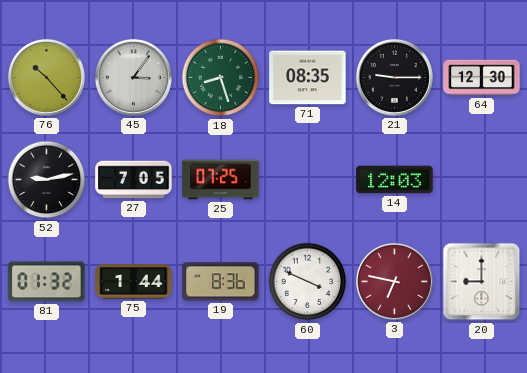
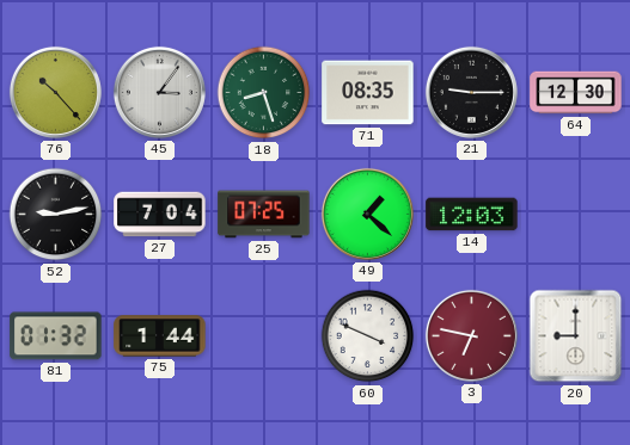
27: 7:05 -> 7:04
49: none -> 1:22
19: 8:36 -> none
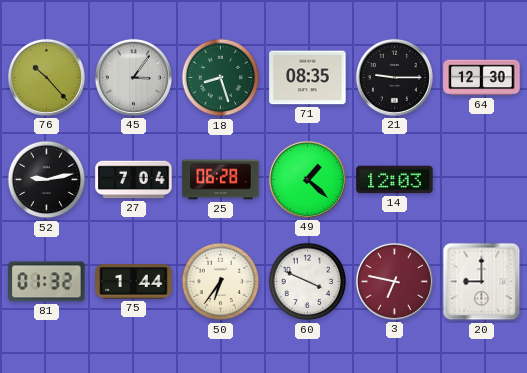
25: 07:25 -> 06:28
50: none -> 6:36
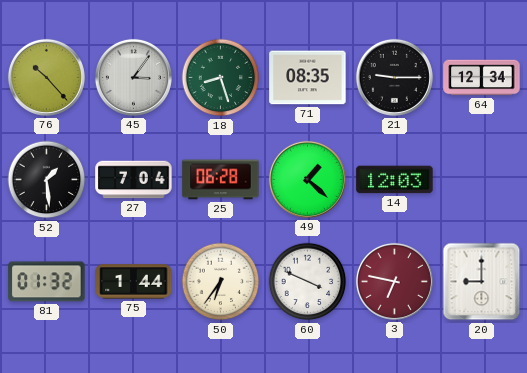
64: 12:30 -> 12:34
52: 9:13 -> 1:29
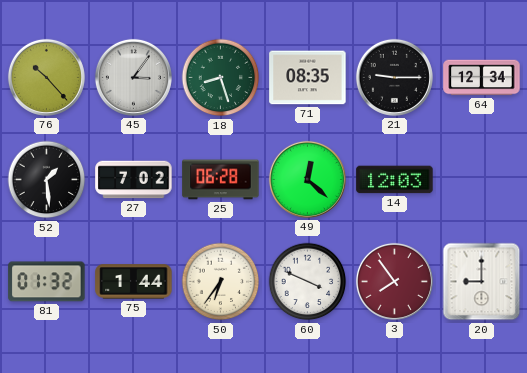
27: 7:04 -> 7:02
49: 1:22 -> 12:22
3: 6:47 -> 7:54
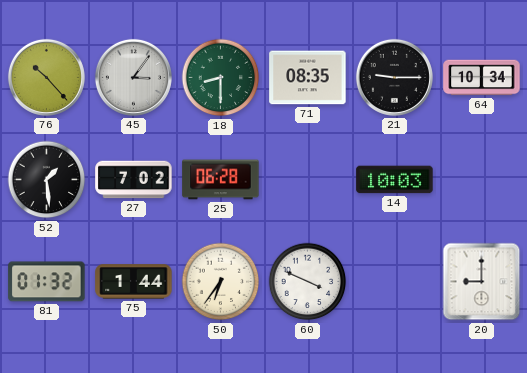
18: 8:27 -> 8:30
64: 12:34 -> 10:34
49: 12:22 -> none
14: 12:03 -> 10:03
3: 7:54 -> none
